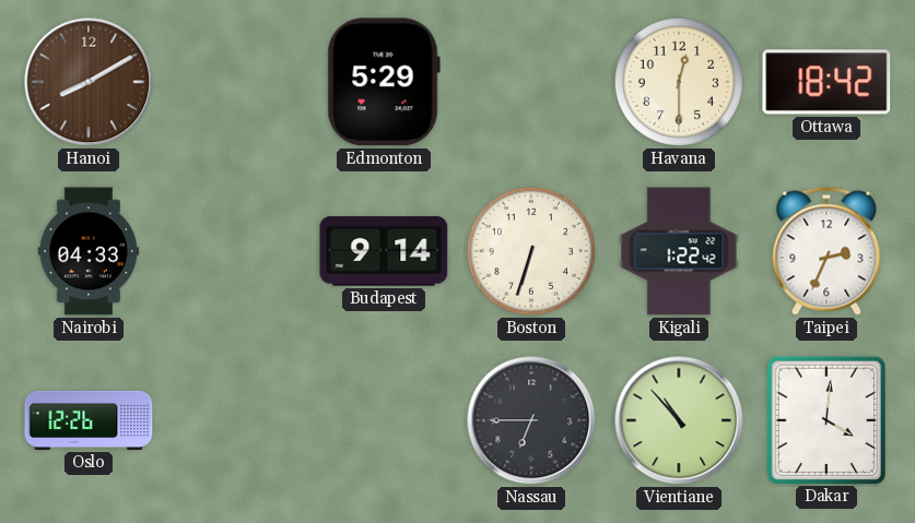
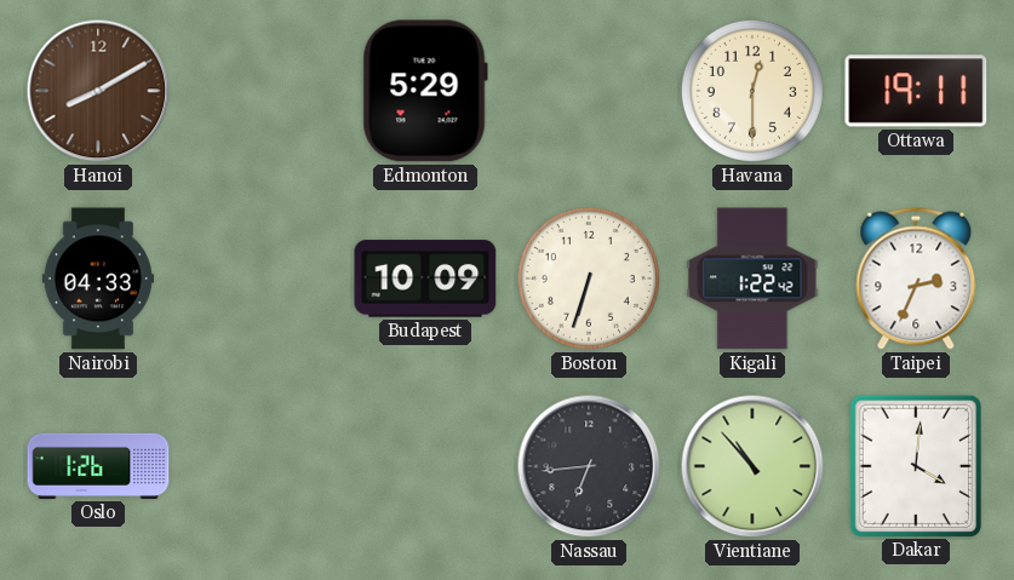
Ottawa: 18:42 -> 19:11
Budapest: 9:14 -> 10:09
Oslo: 12:26 -> 1:26
Nassau: 6:45 -> 6:44
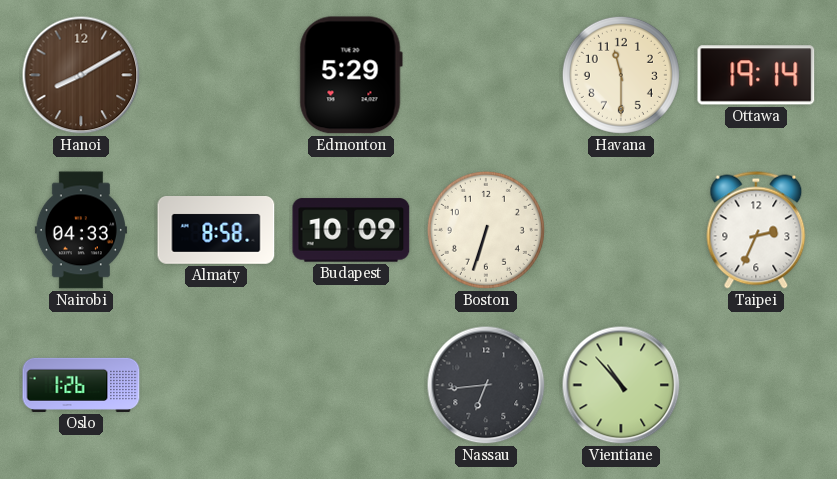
Havana: 12:30 -> 11:30
Ottawa: 19:11 -> 19:14
Almaty: none -> 8:58
Kigali: 1:22 -> none
Dakar: 4:01 -> none
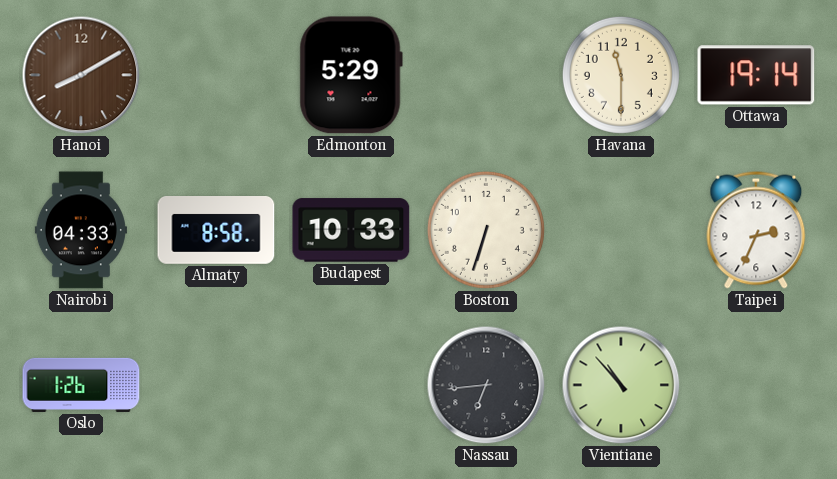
Budapest: 10:09 -> 10:33
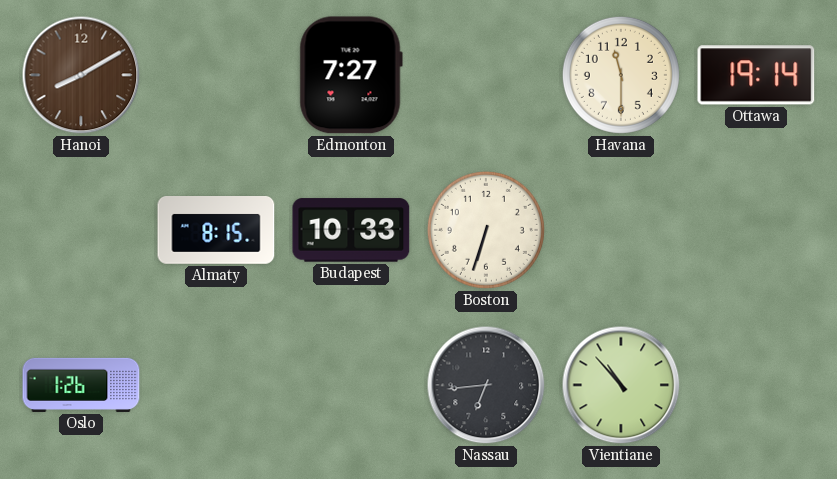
Edmonton: 5:29 -> 7:27
Nairobi: 04:33 -> none
Almaty: 8:58 -> 8:15
Taipei: 2:34 -> none
